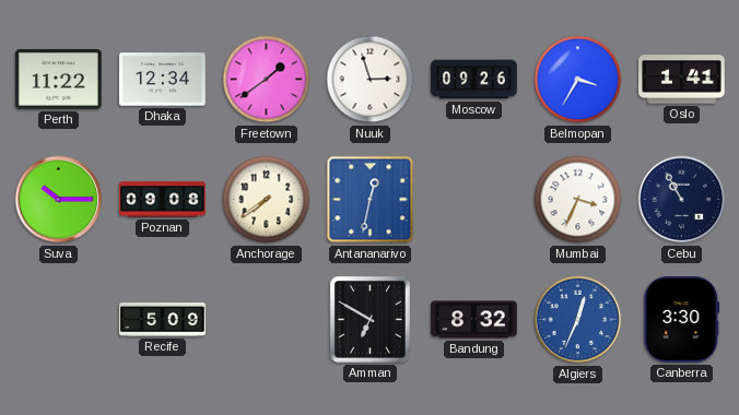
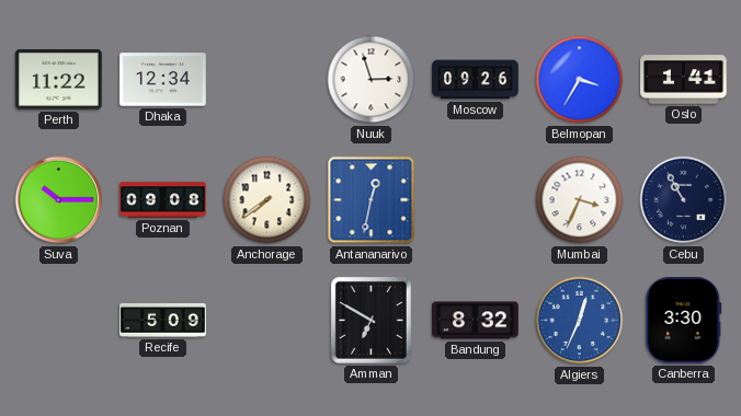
Freetown: 1:39 -> none
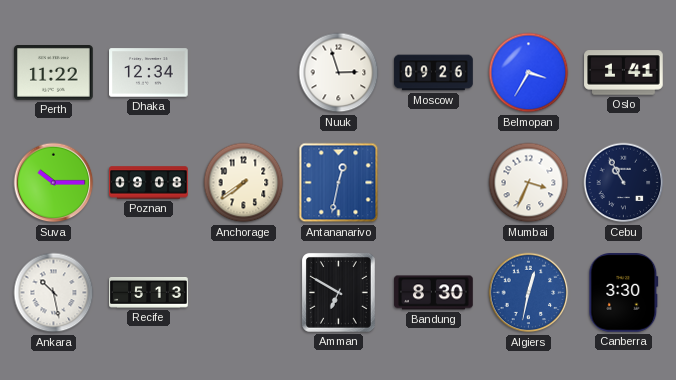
Ankara: none -> 10:28
Recife: 5:09 -> 5:13
Bandung: 8:32 -> 8:30
Algiers: 12:34 -> 12:32
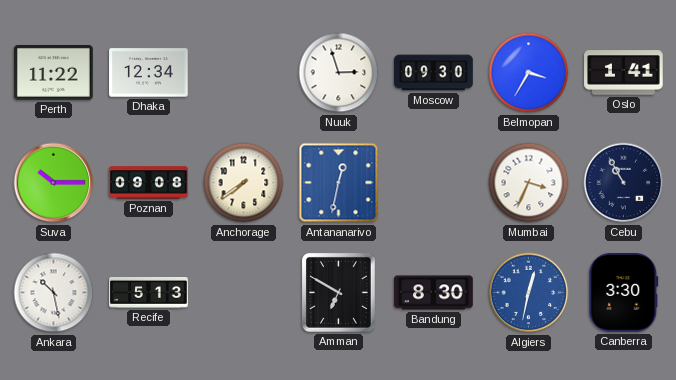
Moscow: 09:26 -> 09:30
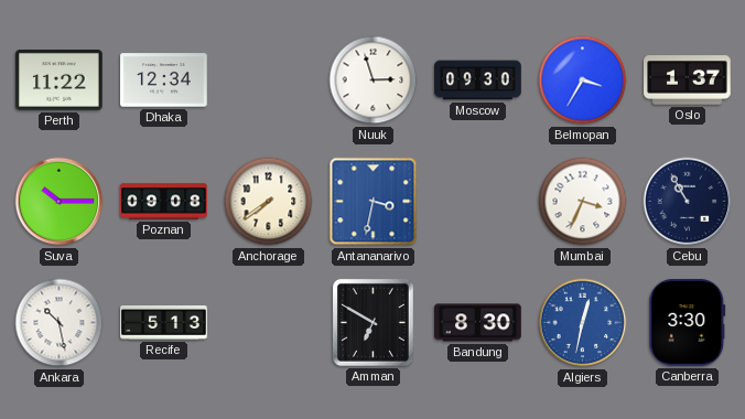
Oslo: 1:41 -> 1:37
Antananarivo: 12:32 -> 3:32
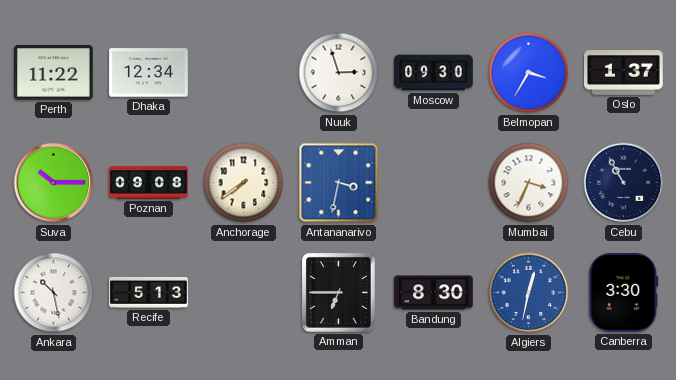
Amman: 6:50 -> 6:45
